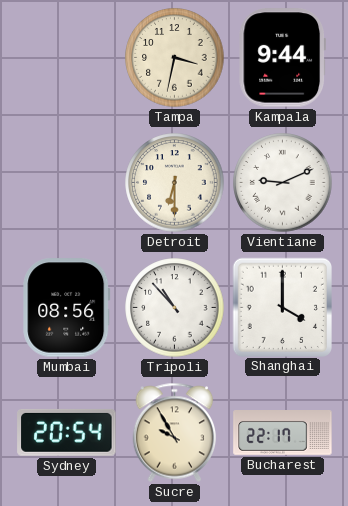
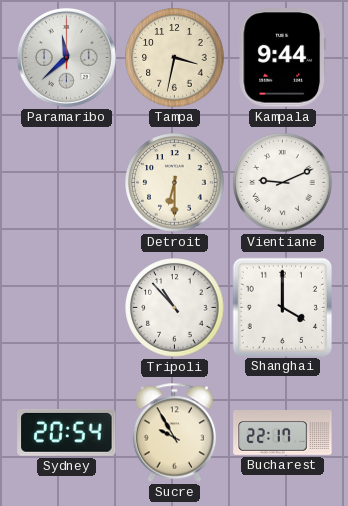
Paramaribo: none -> 11:38
Mumbai: 08:56 -> none
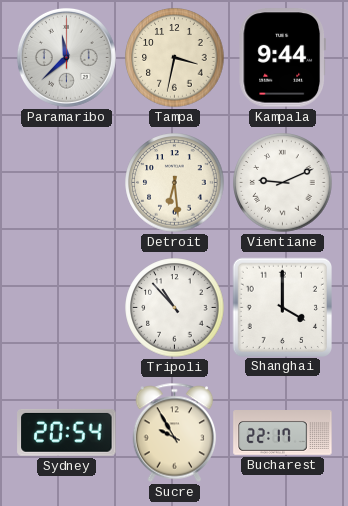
Detroit: 6:30 -> 6:29
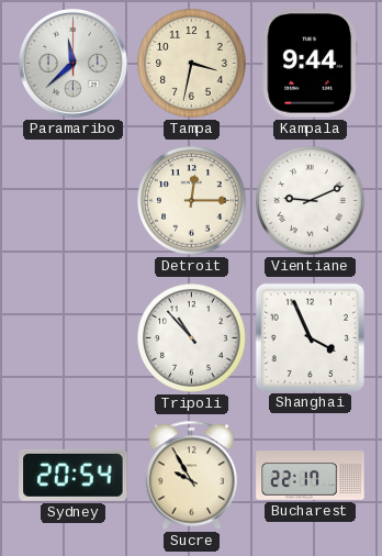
Detroit: 6:29 -> 12:15
Shanghai: 4:00 -> 3:56
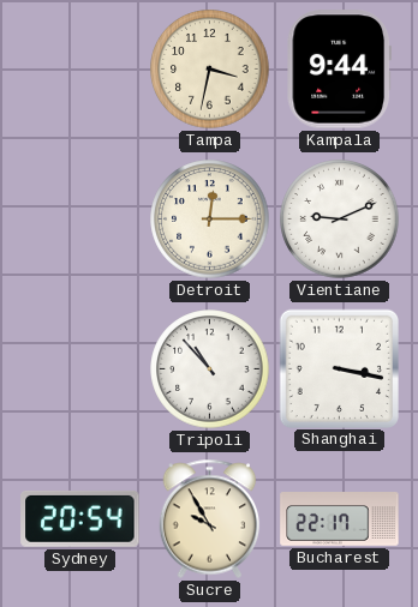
Paramaribo: 11:38 -> none
Shanghai: 3:56 -> 3:17
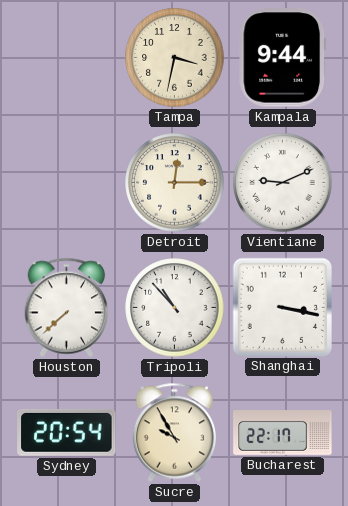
Houston: none -> 7:38
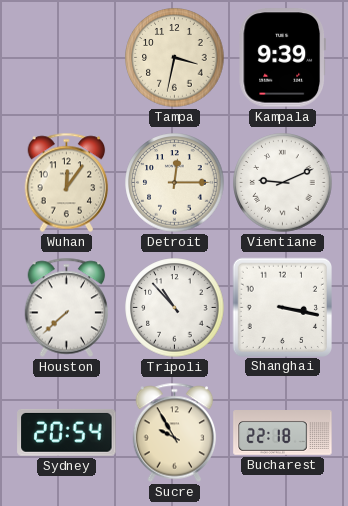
Kampala: 9:44 -> 9:39
Wuhan: none -> 12:06
Bucharest: 22:17 -> 22:18
